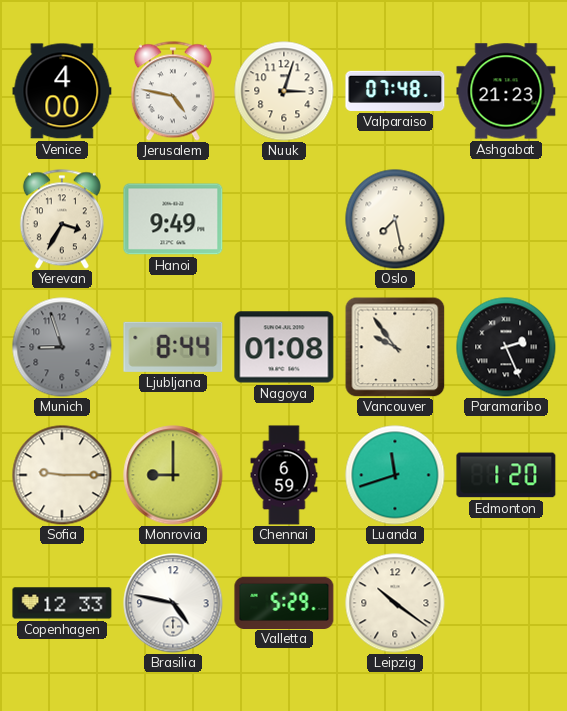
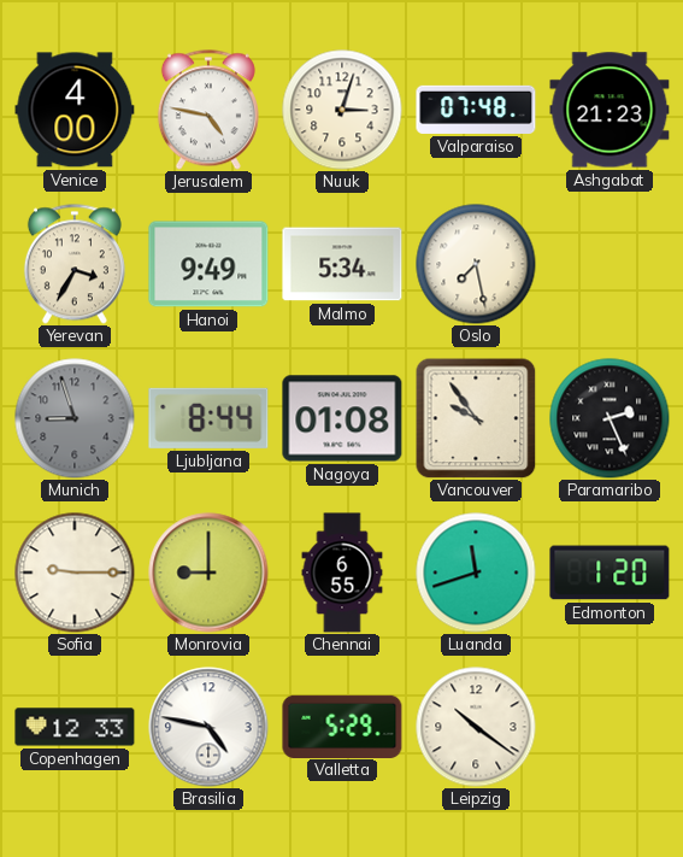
Malmo: none -> 5:34
Chennai: 6:59 -> 6:55
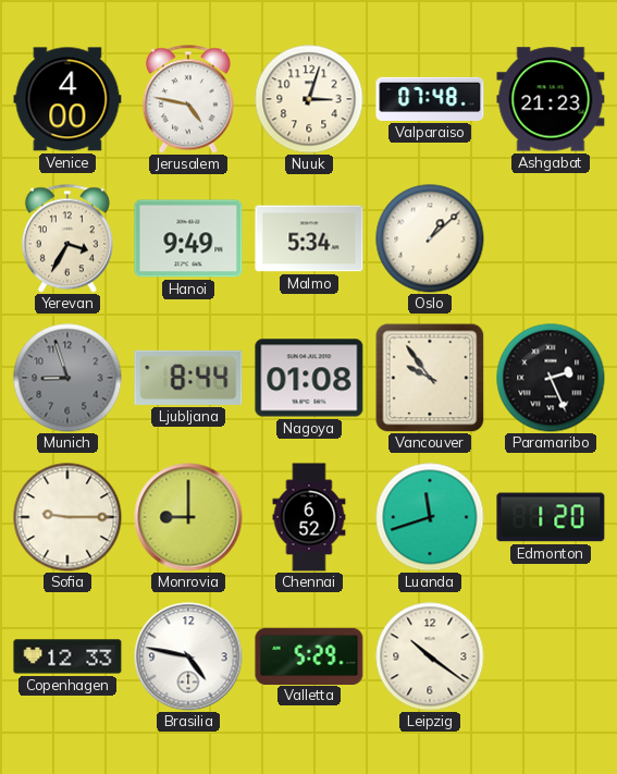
Oslo: 7:28 -> 1:08
Chennai: 6:55 -> 6:52
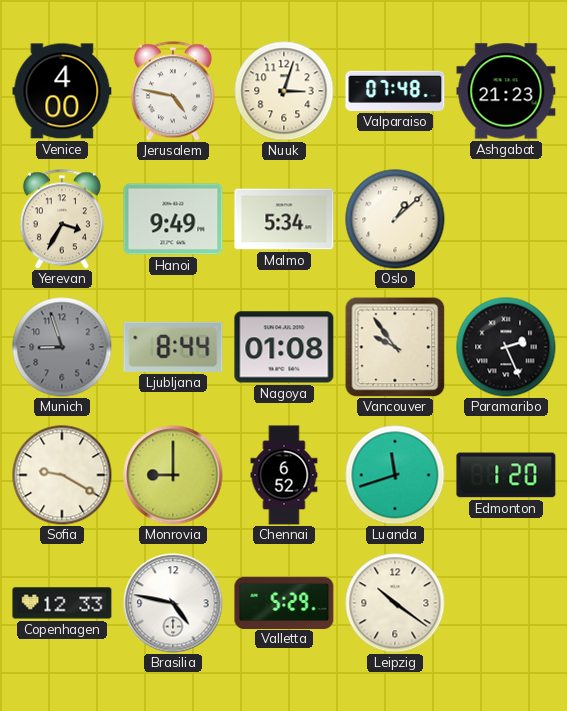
Sofia: 9:15 -> 9:20
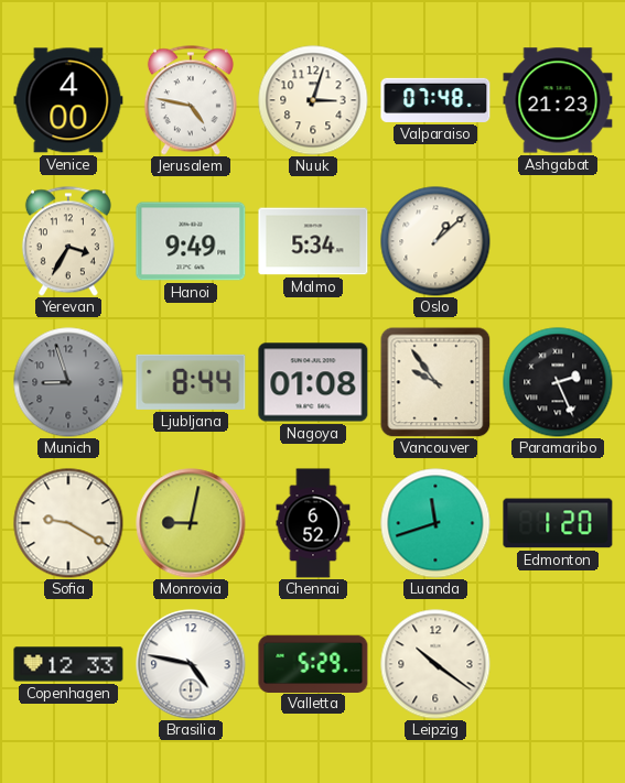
Monrovia: 9:00 -> 9:02
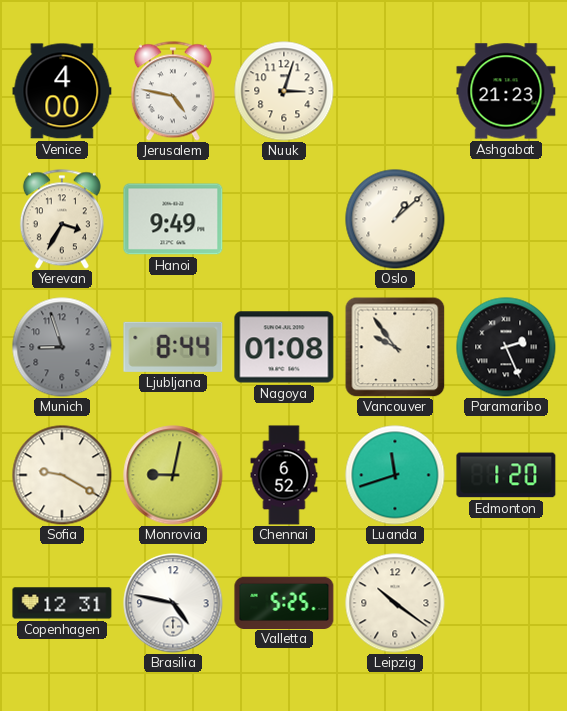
Valparaiso: 07:48 -> none
Malmo: 5:34 -> none
Copenhagen: 12:33 -> 12:31
Valletta: 5:29 -> 5:25
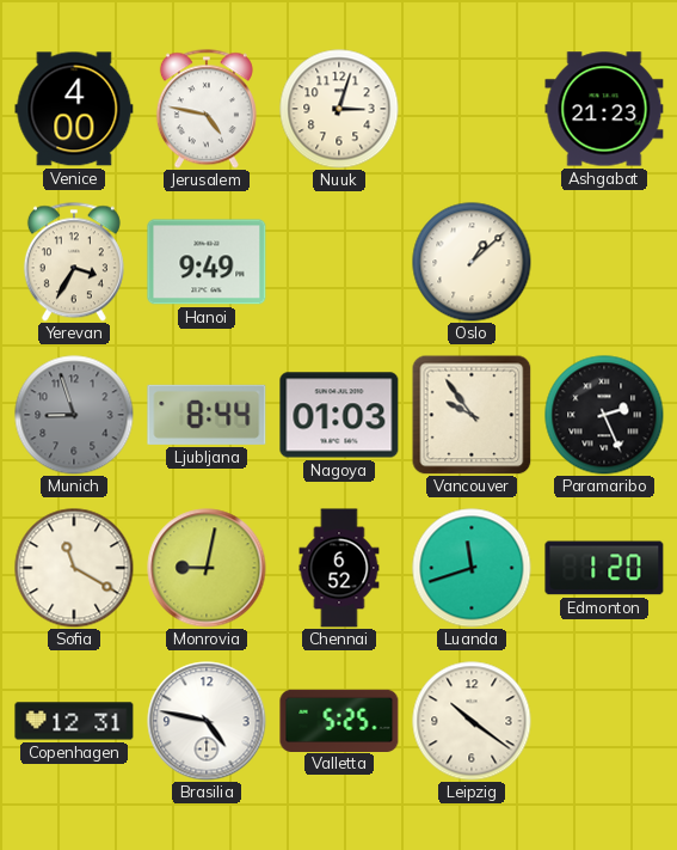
Nagoya: 01:08 -> 01:03
Sofia: 9:20 -> 11:20
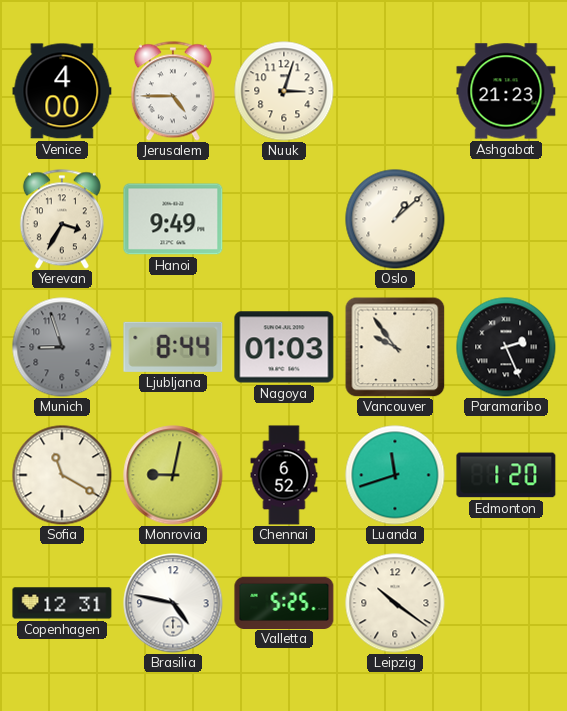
Jerusalem: 4:47 -> 4:45
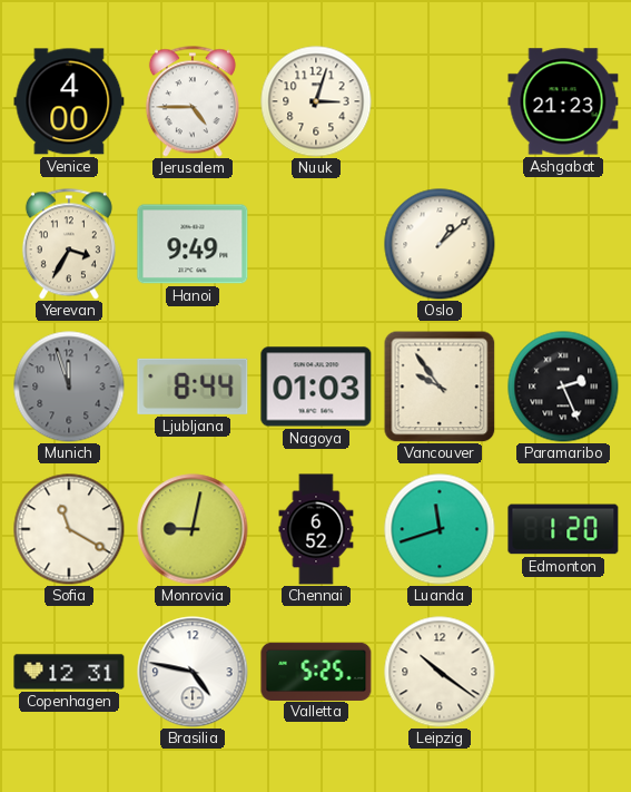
Munich: 8:57 -> 11:57
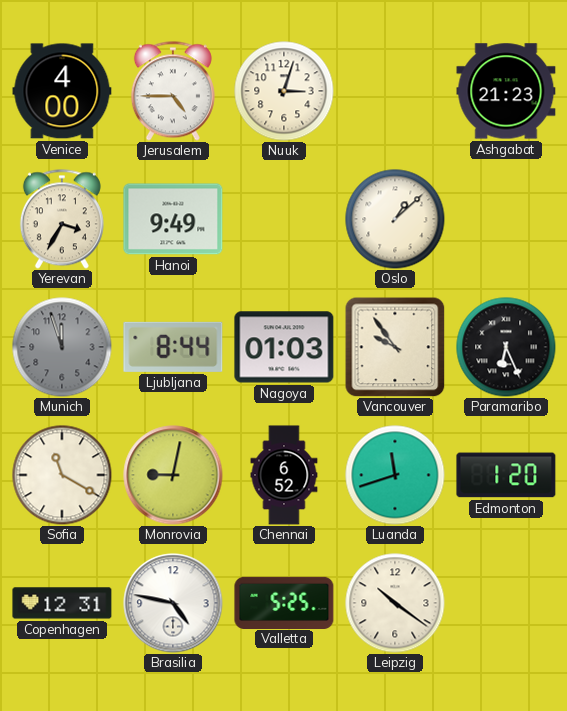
Paramaribo: 2:26 -> 6:26
